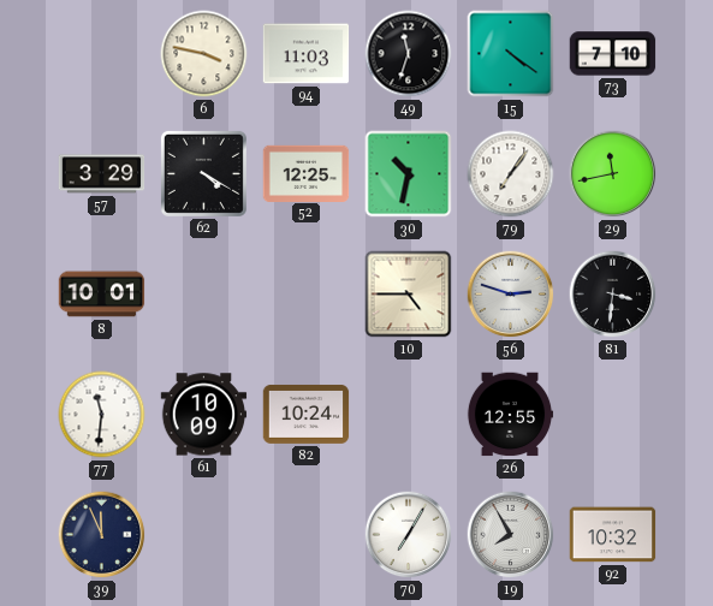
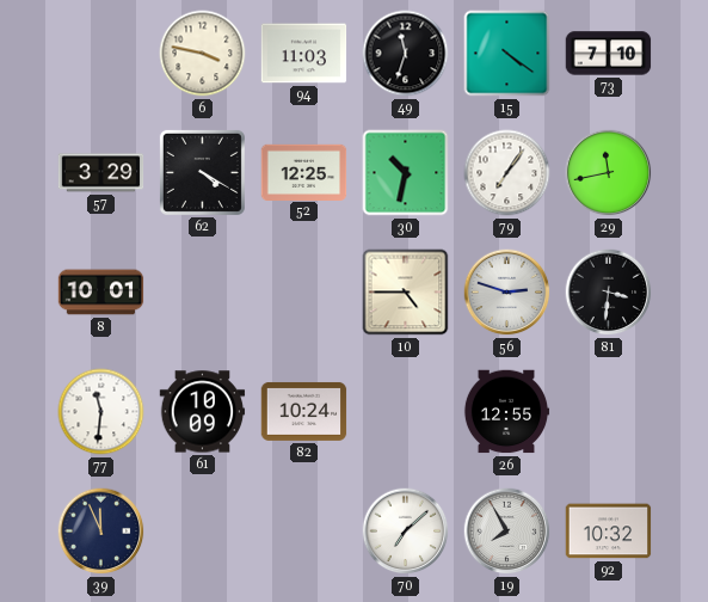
70: 7:05 -> 7:08
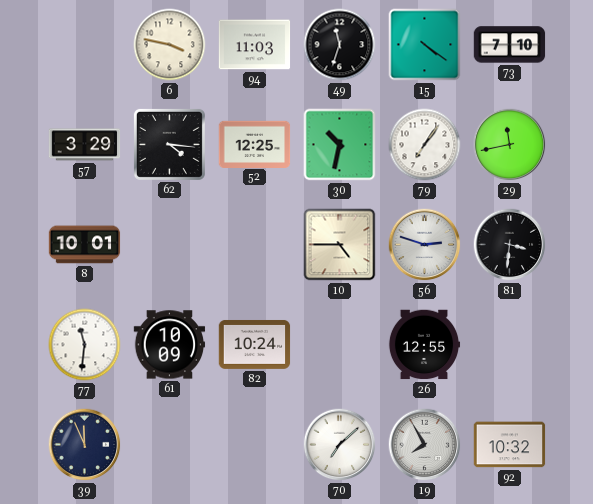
62: 4:20 -> 4:16
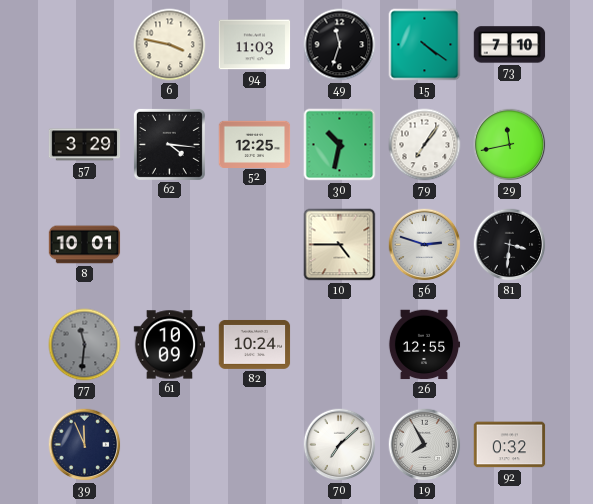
77 dial: white -> grey
92: 10:32 -> 0:32
